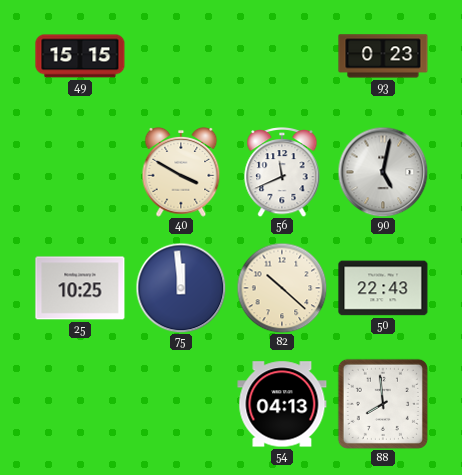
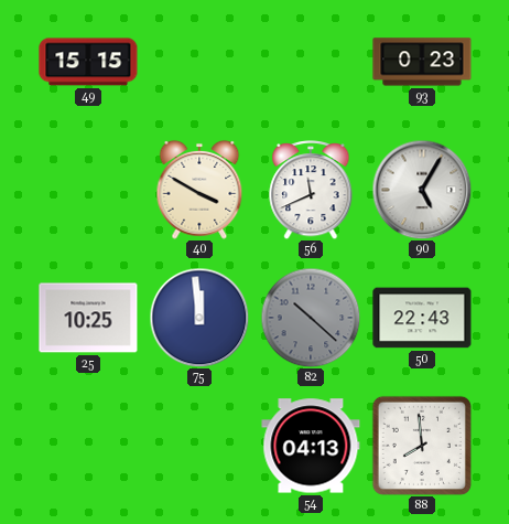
90: 5:02 -> 5:05
82 dial: cream -> grey
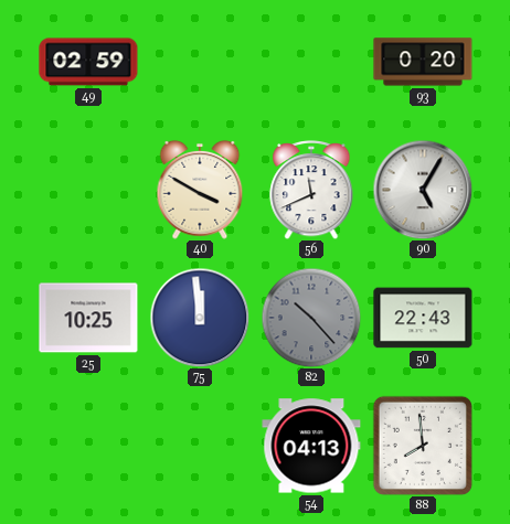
49: 15:15 -> 02:59
93: 0:23 -> 0:20
82: 10:22 -> 10:23
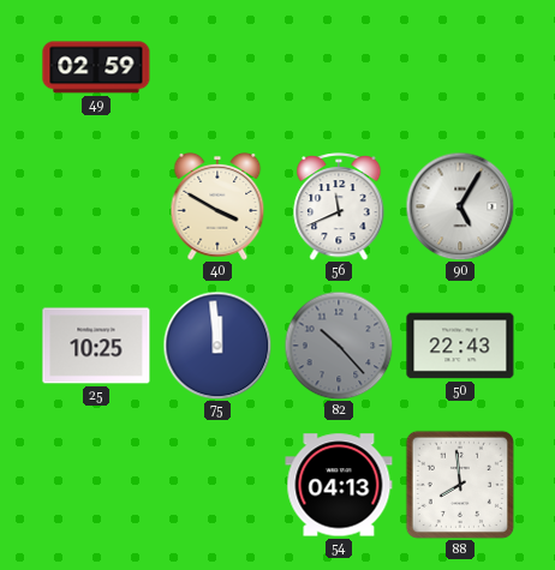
93: 0:20 -> none
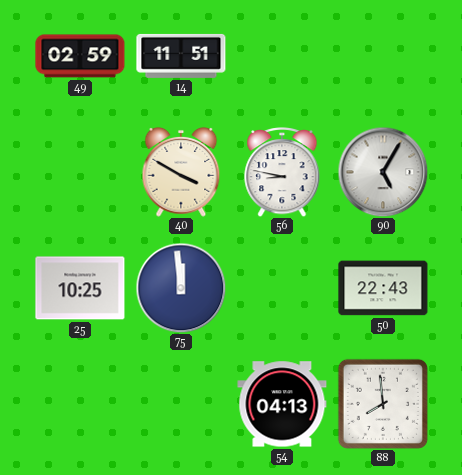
14: none -> 11:51
56: 11:41 -> 8:47
82: 10:23 -> none
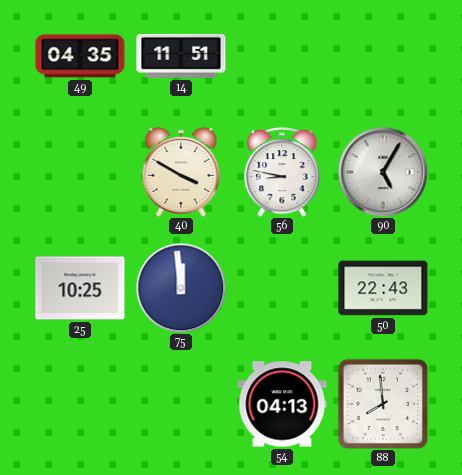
49: 02:59 -> 04:35
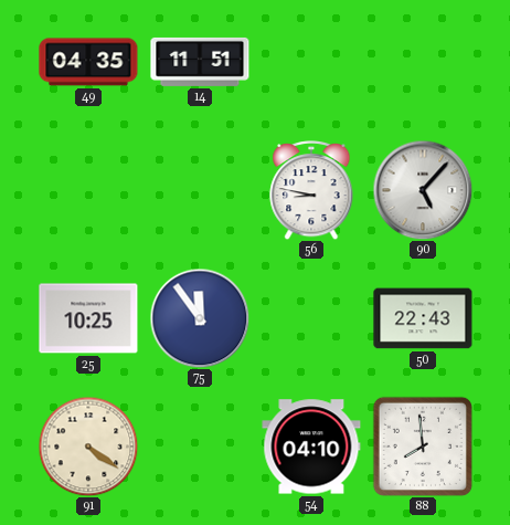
40: 3:50 -> none
90: 5:05 -> 5:07
75: 11:59 -> 11:54
91: none -> 4:21
54: 04:13 -> 04:10
